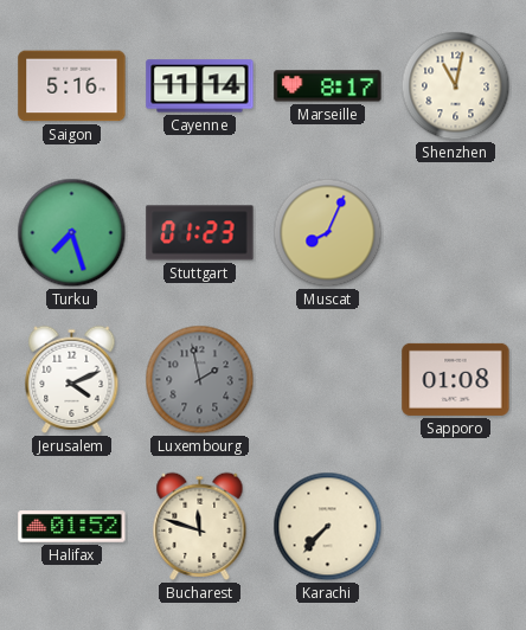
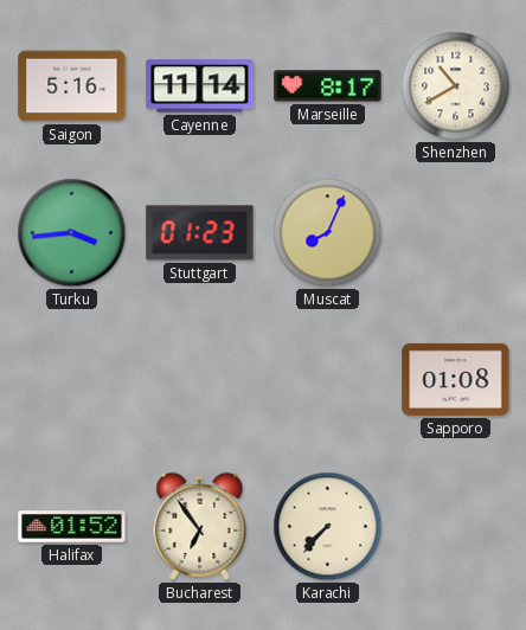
Shenzhen: 11:02 -> 10:40
Turku: 7:27 -> 3:44
Jerusalem: 4:11 -> none
Luxembourg: 1:58 -> none
Bucharest: 11:48 -> 6:54
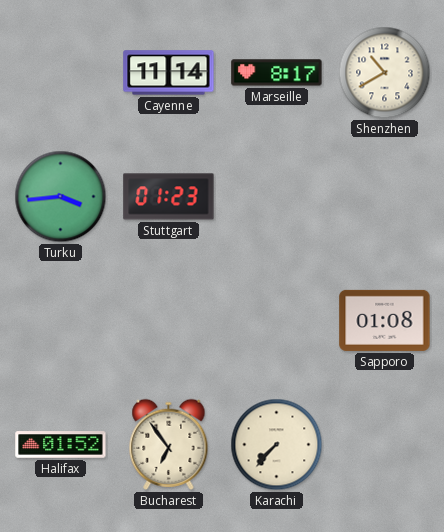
Saigon: 5:16 -> none
Muscat: 8:04 -> none
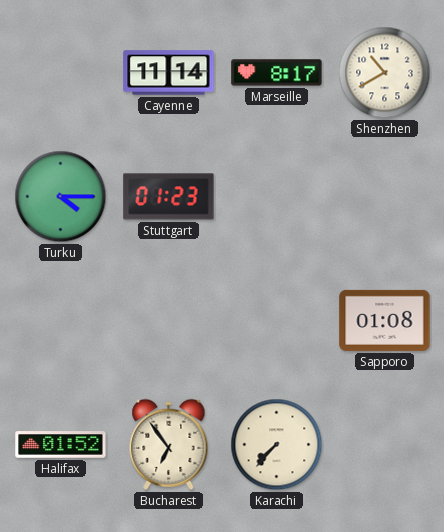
Turku: 3:44 -> 4:15
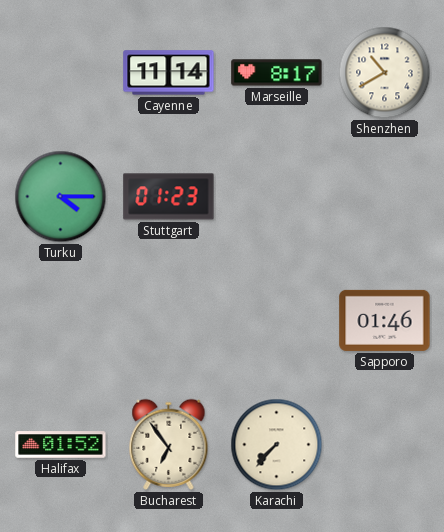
Sapporo: 01:08 -> 01:46
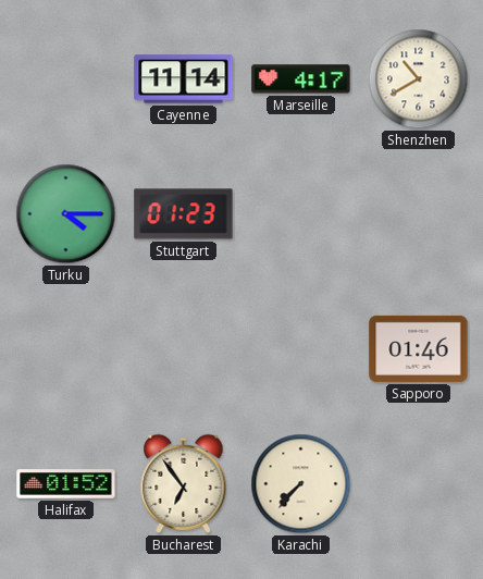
Marseille: 8:17 -> 4:17
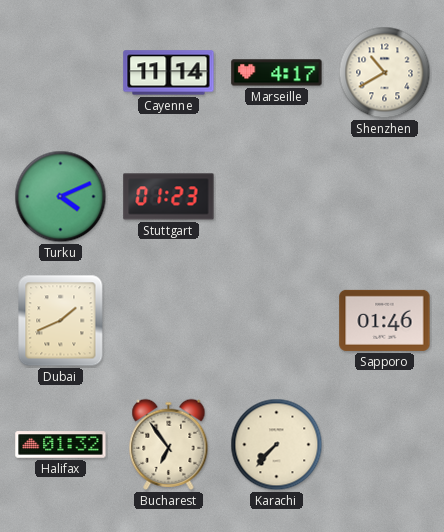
Turku: 4:15 -> 4:11
Dubai: none -> 1:41
Halifax: 01:52 -> 01:32
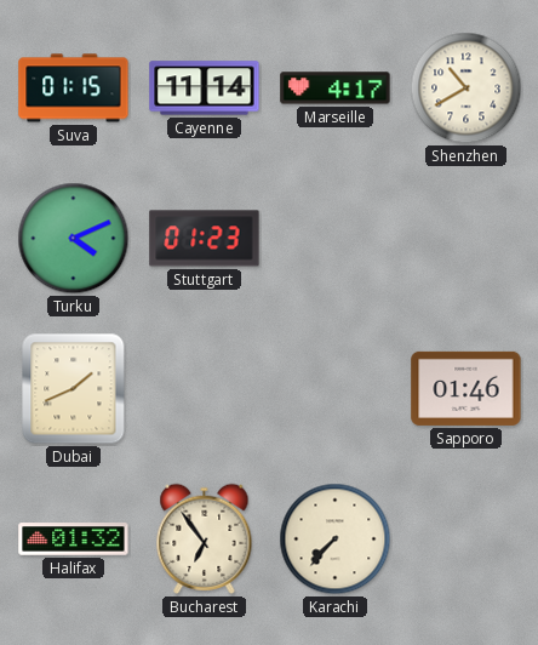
Suva: none -> 01:15
